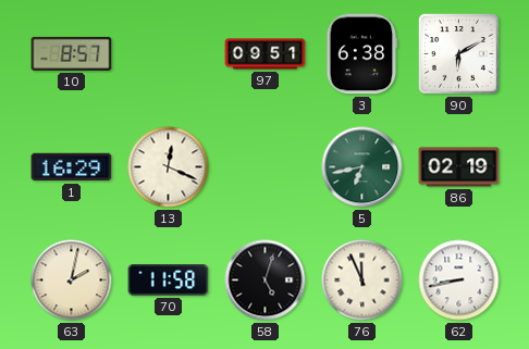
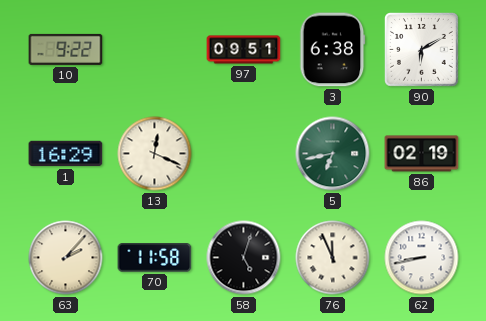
10: 8:57 -> 9:22
63: 2:02 -> 2:07
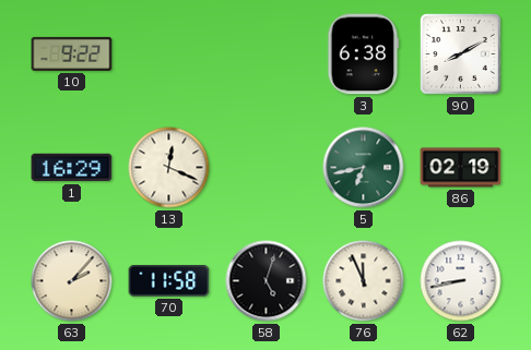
97: 09:51 -> none
90: 6:10 -> 8:10
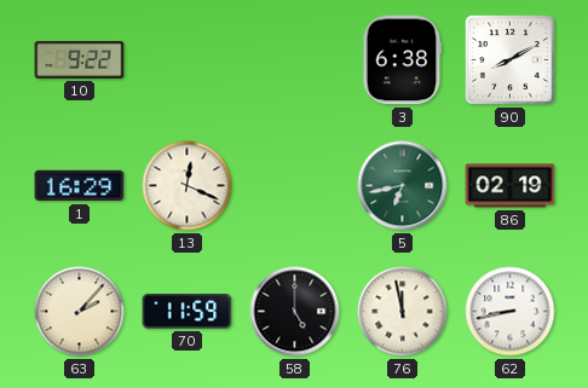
70: 11:58 -> 11:59
58: 5:03 -> 5:00
76: 11:56 -> 11:58
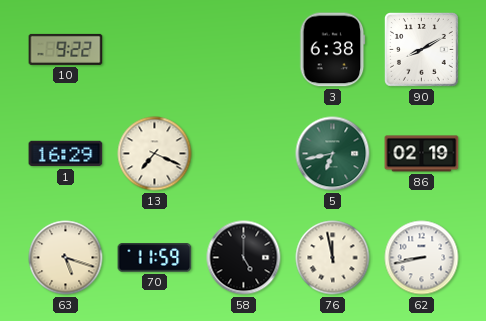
13: 12:19 -> 7:19
63: 2:07 -> 5:18
